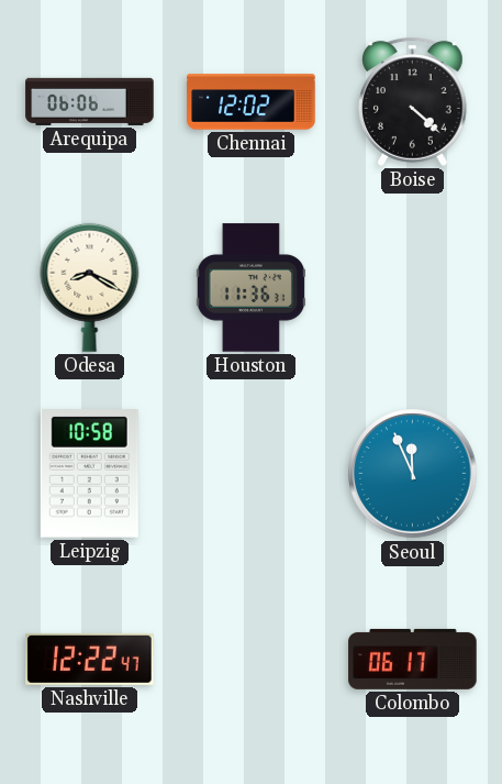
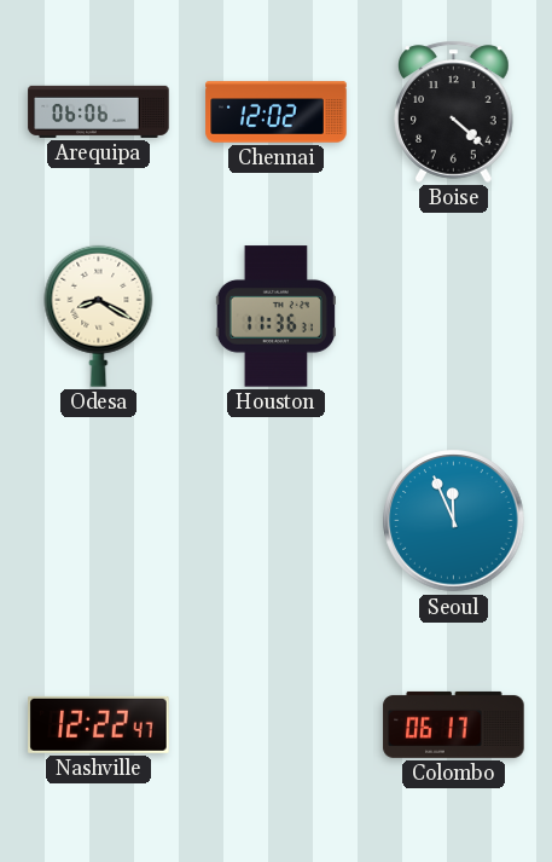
Leipzig: 10:58 -> none
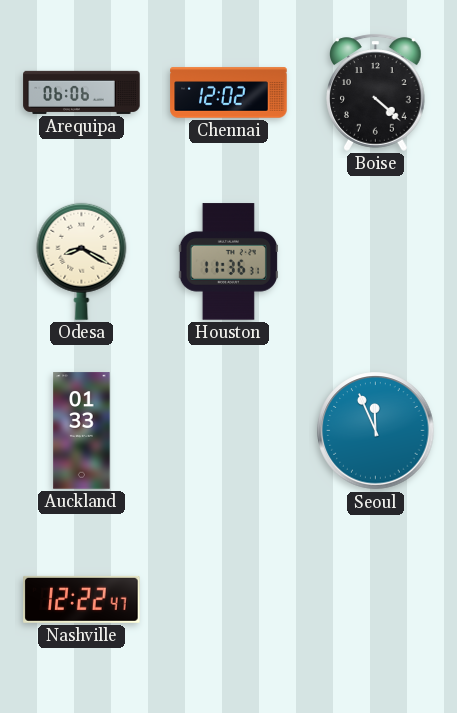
Auckland: none -> 01:33
Colombo: 06:17 -> none
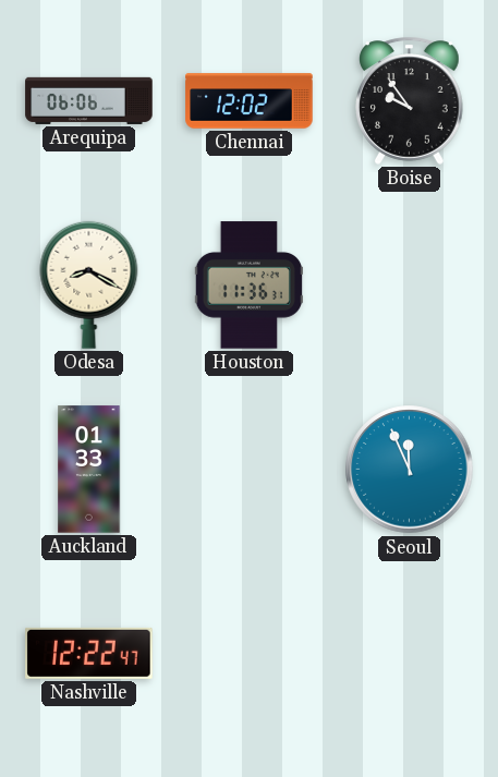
Boise: 4:22 -> 9:54
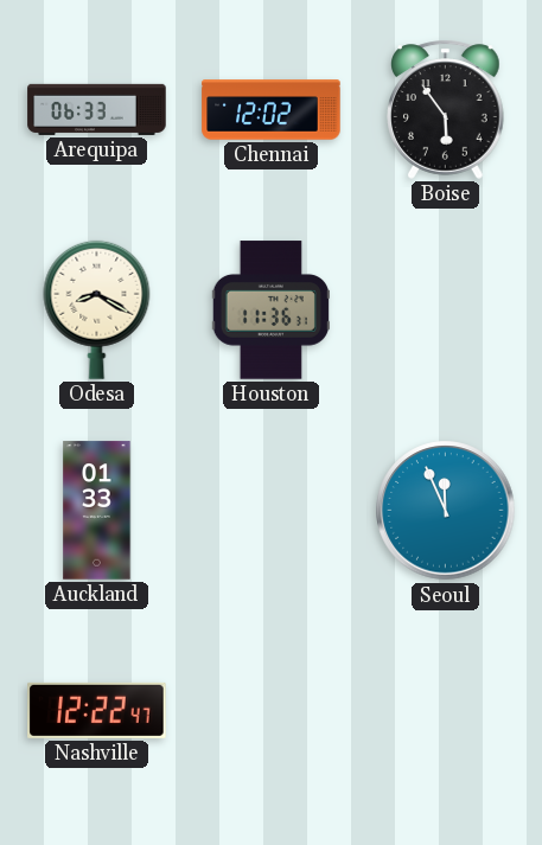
Arequipa: 06:06 -> 06:33
Boise: 9:54 -> 5:54
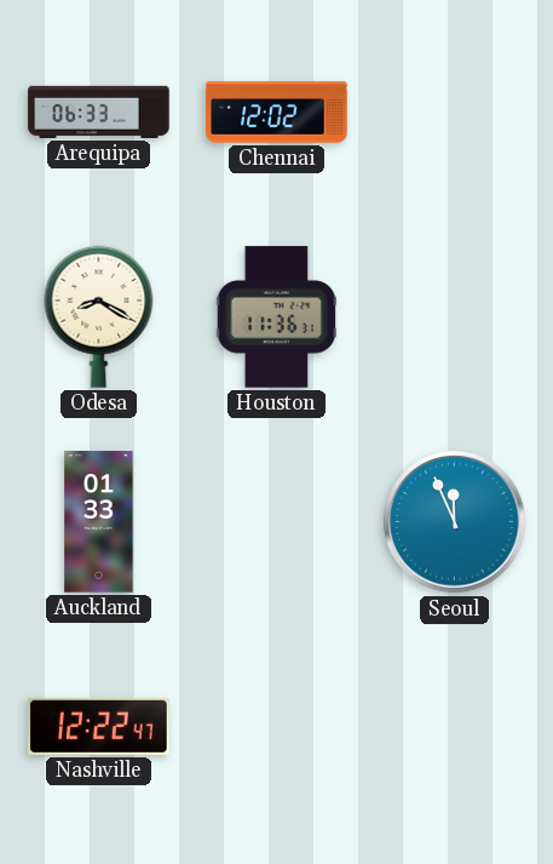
Boise: 5:54 -> none
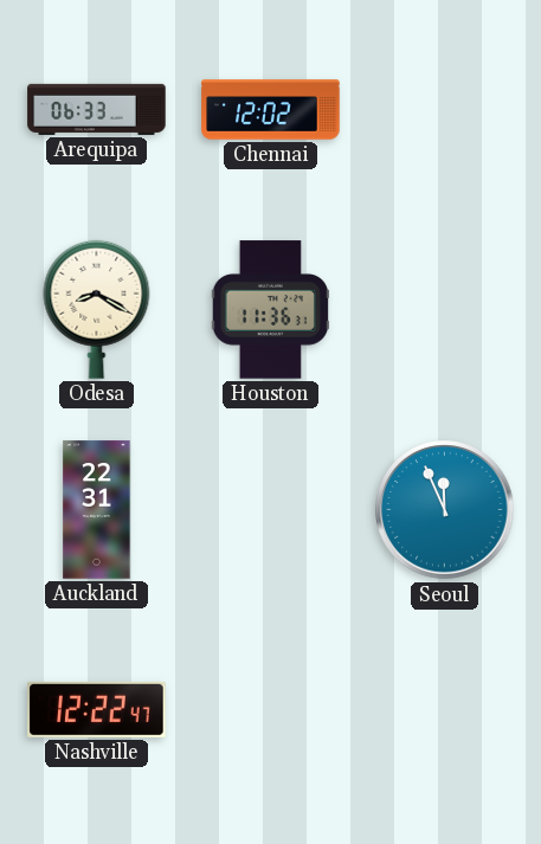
Auckland: 01:33 -> 22:31
